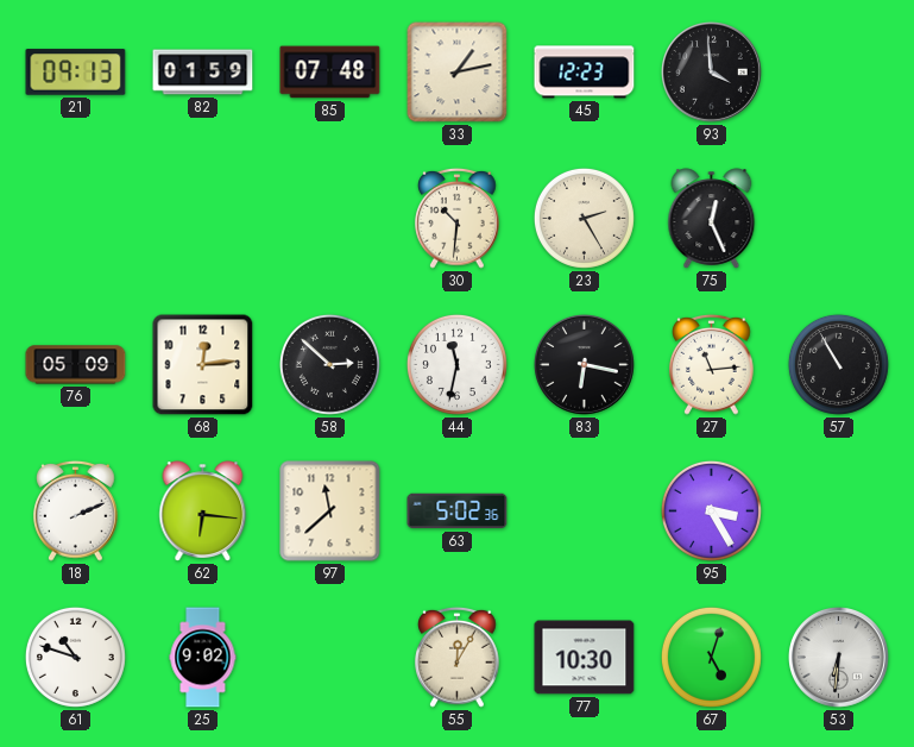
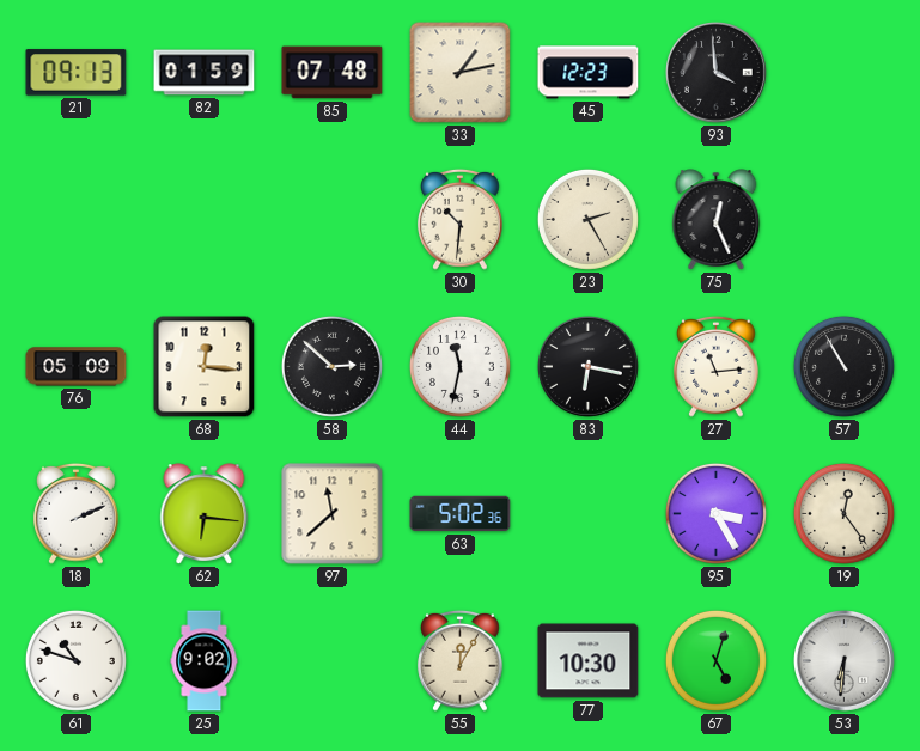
68: 12:14 -> 12:16
19: none -> 12:24
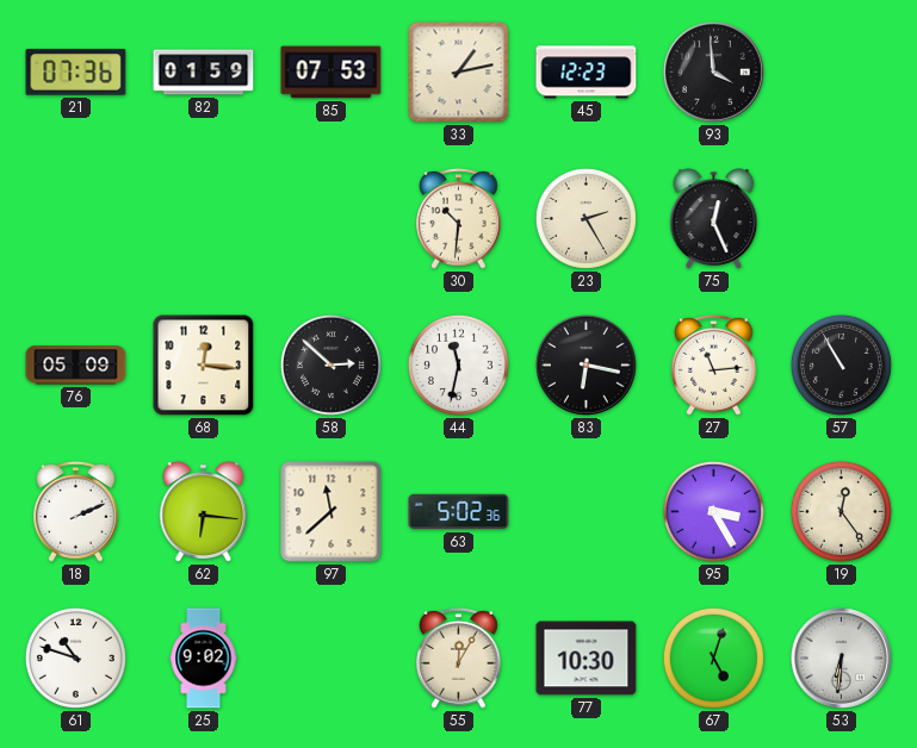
21: 09:13 -> 07:36
85: 07:48 -> 07:53
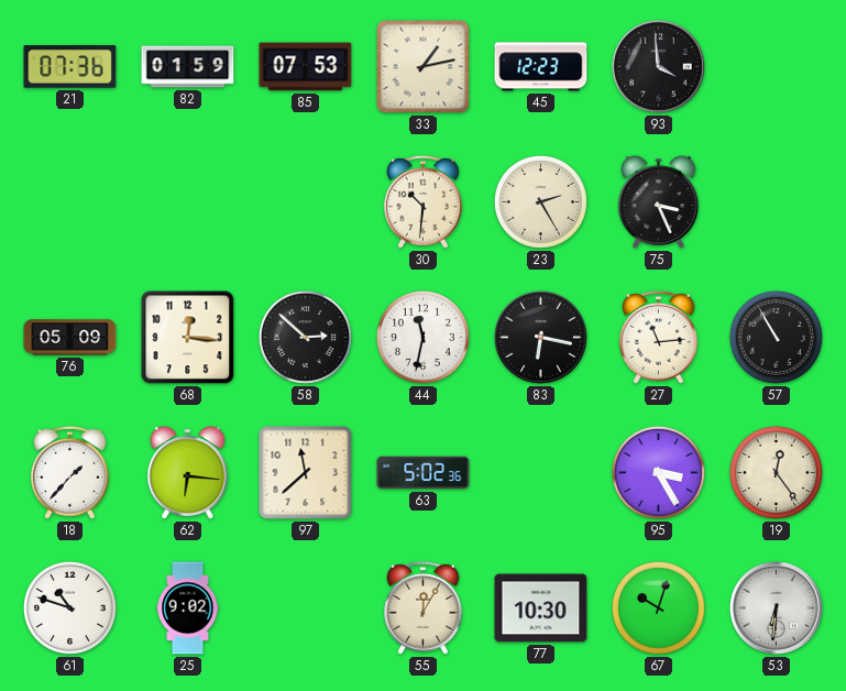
75: 12:26 -> 3:26
18: 2:11 -> 1:37
67: 5:03 -> 10:03
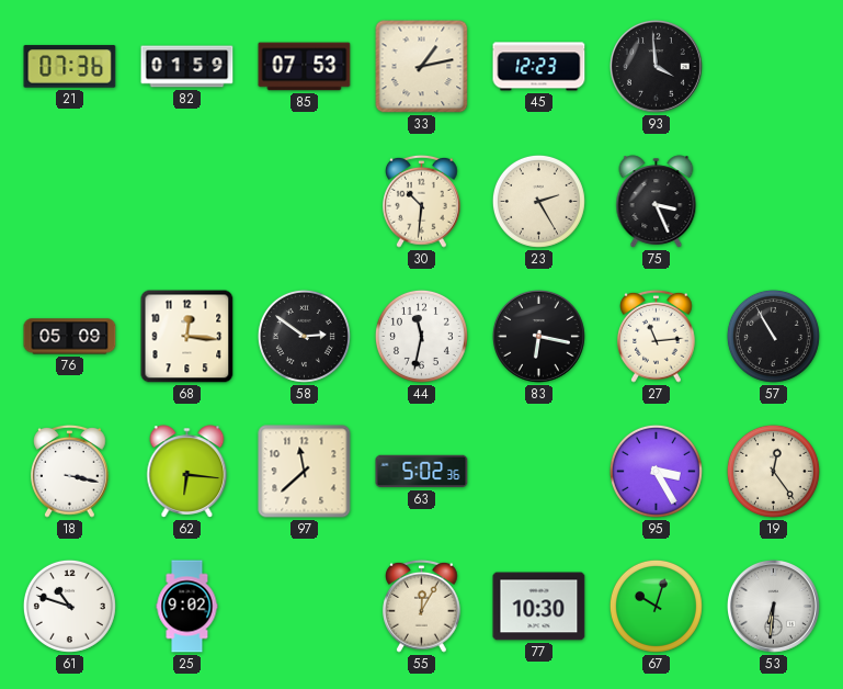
58: 2:52 -> 2:51
18: 1:37 -> 3:17
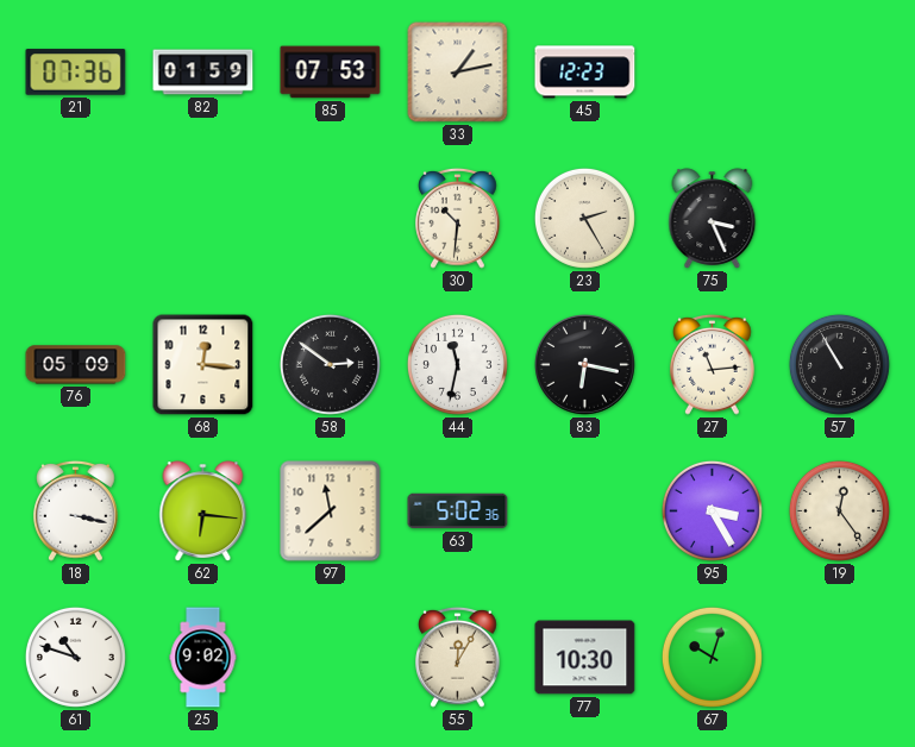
93: 3:59 -> none
53: 6:31 -> none
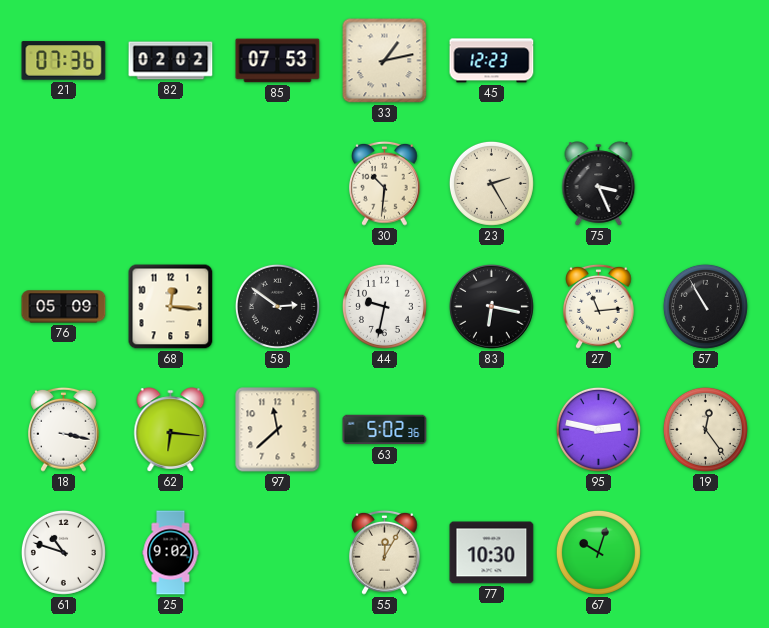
82: 01:59 -> 02:02
44: 11:32 -> 9:32
95: 3:25 -> 2:47
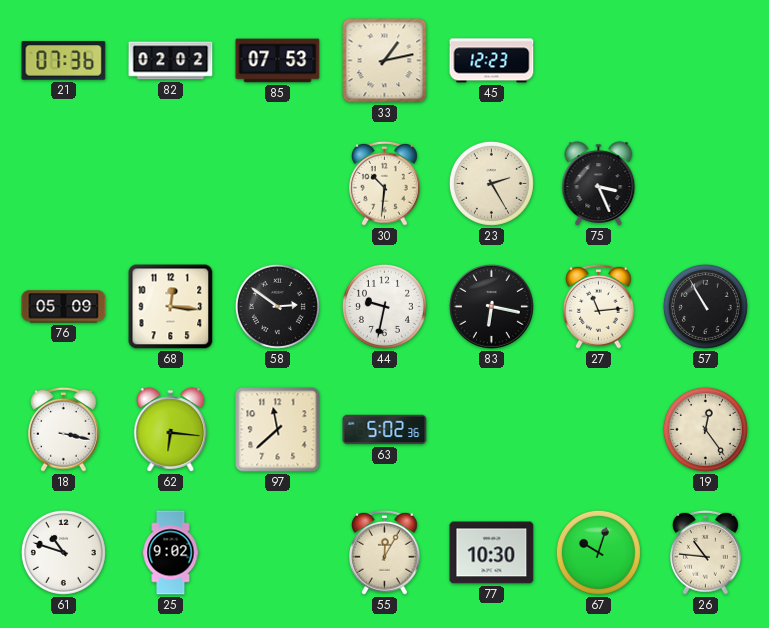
95: 2:47 -> none
26: none -> 10:46
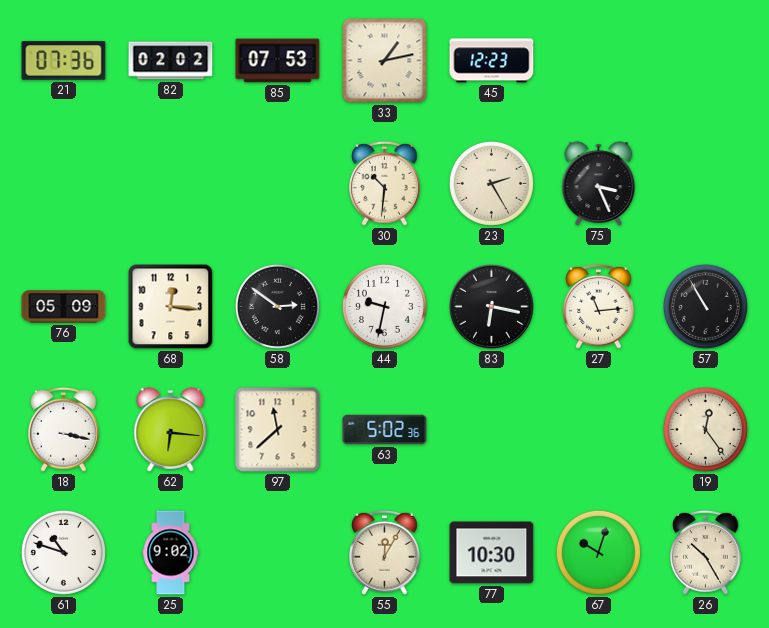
26: 10:46 -> 10:25
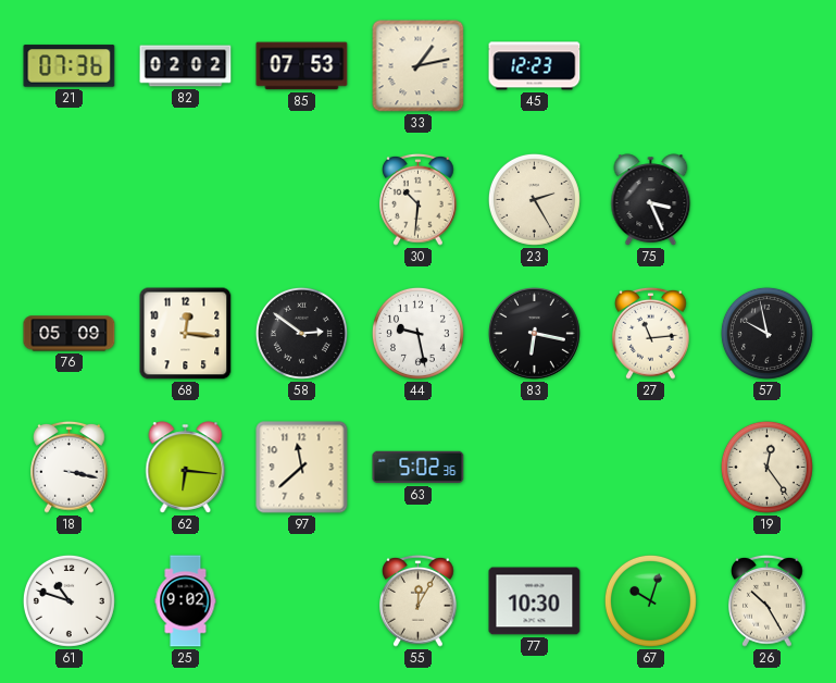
44: 9:32 -> 9:28
57: 10:55 -> 9:58
